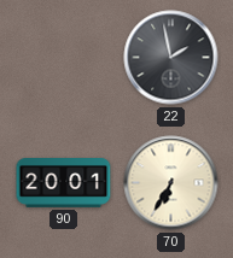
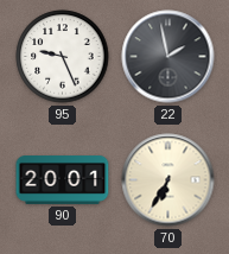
95: none -> 9:26
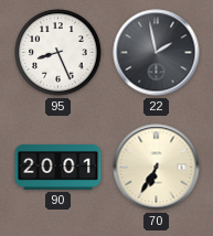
95: 9:26 -> 8:26
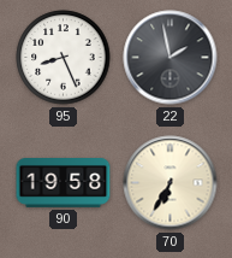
90: 20:01 -> 19:58
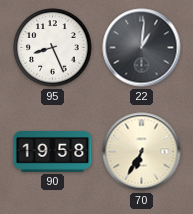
22: 1:58 -> 1:01
